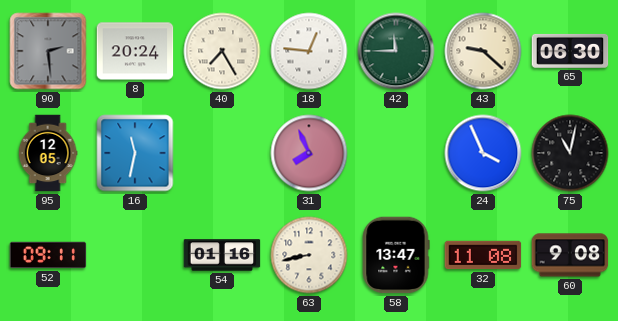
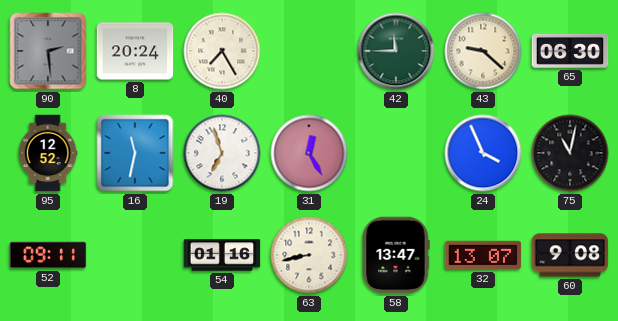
18: 12:46 -> none
95: 12:05 -> 12:52
19: none -> 6:57
31: 7:56 -> 12:25
32: 11:08 -> 13:07
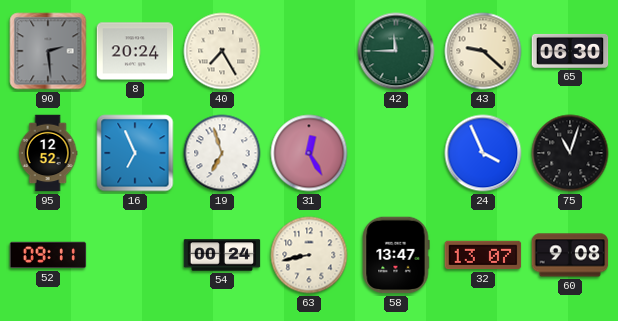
16: 11:32 -> 6:56
75: 11:02 -> 11:03
54: 01:16 -> 00:24
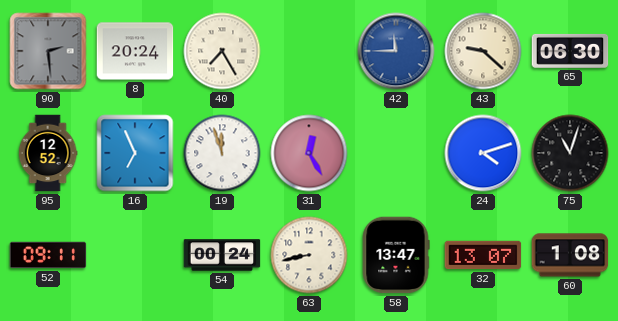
42 dial: green -> blue
19: 6:57 -> 11:57
24: 3:56 -> 4:12
60: 9:08 -> 1:08
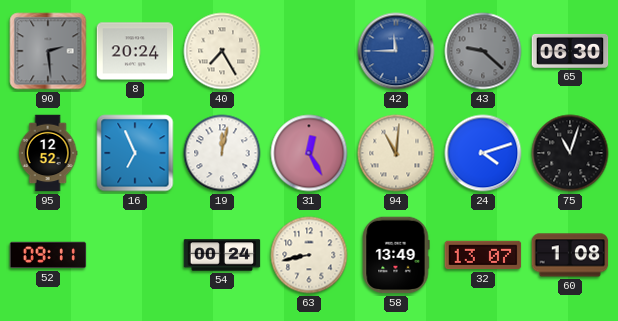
43 dial: cream -> grey
19: 11:57 -> 12:02
94: none -> 11:01
58: 13:47 -> 13:49
